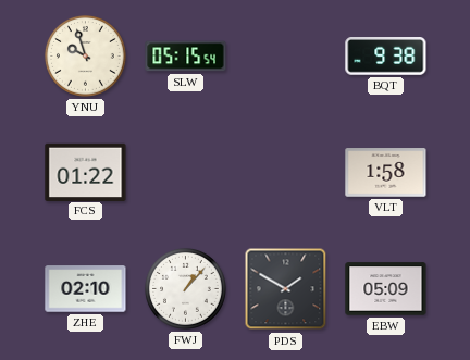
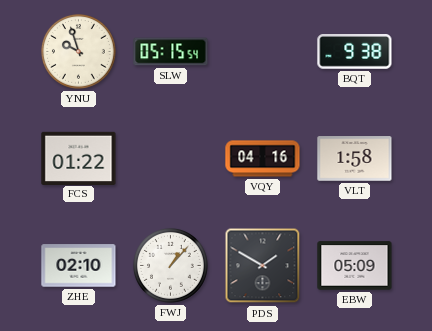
VQY: none -> 04:16
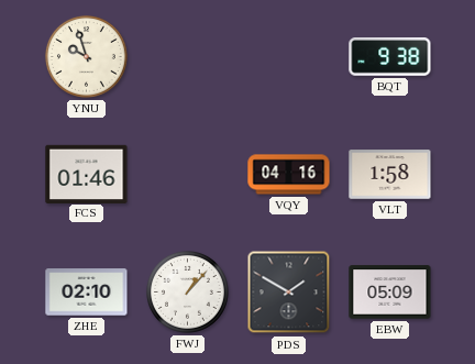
SLW: 05:15 -> none
FCS: 01:22 -> 01:46
